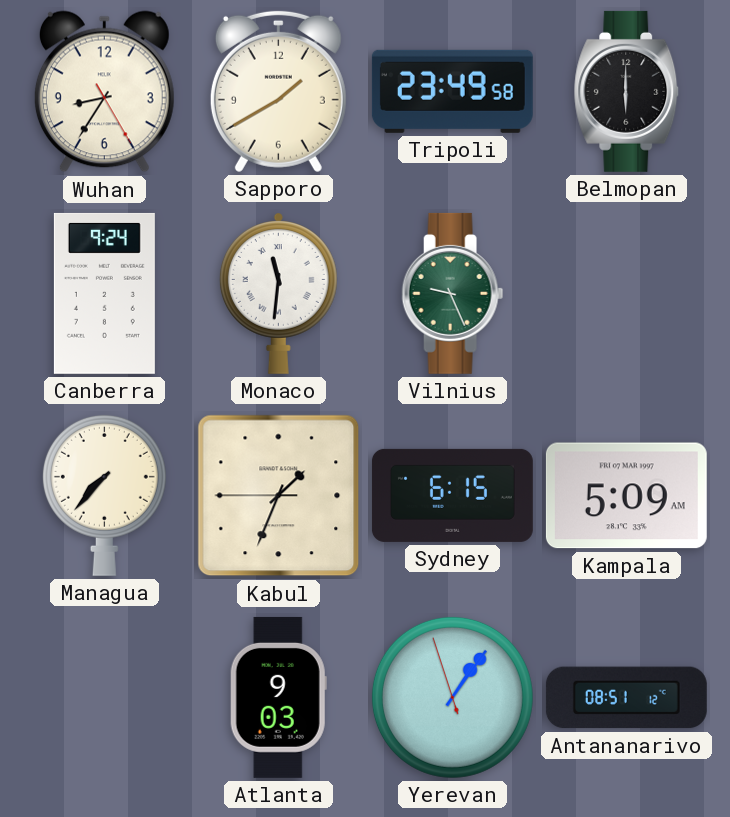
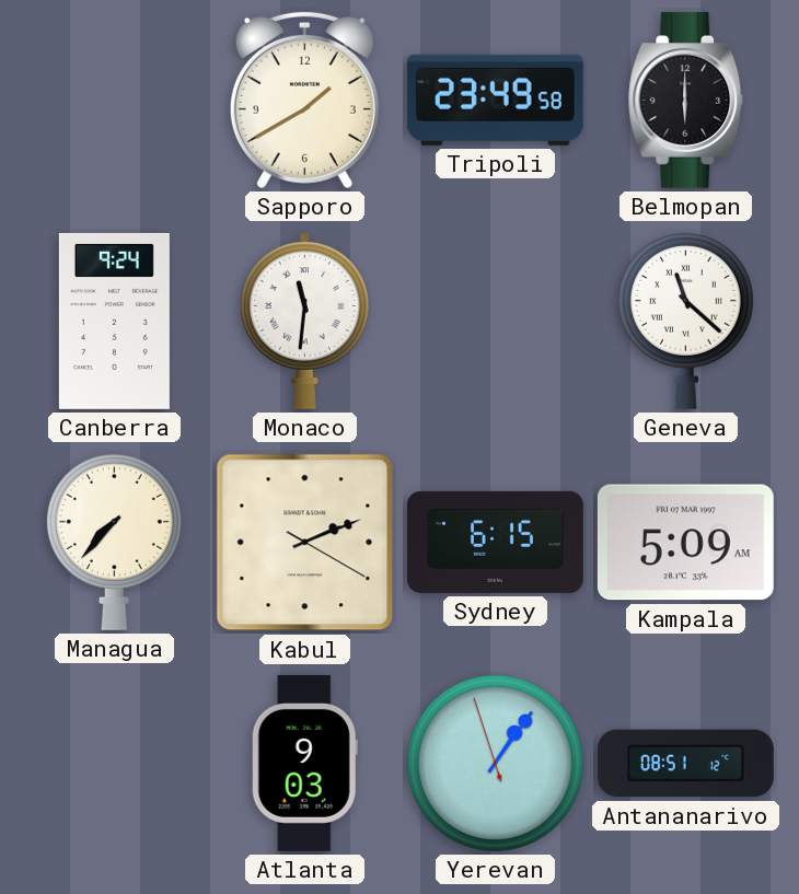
Wuhan: 8:35 -> none
Vilnius: 9:26 -> none
Geneva: none -> 11:22
Kabul: 1:33 -> 2:11
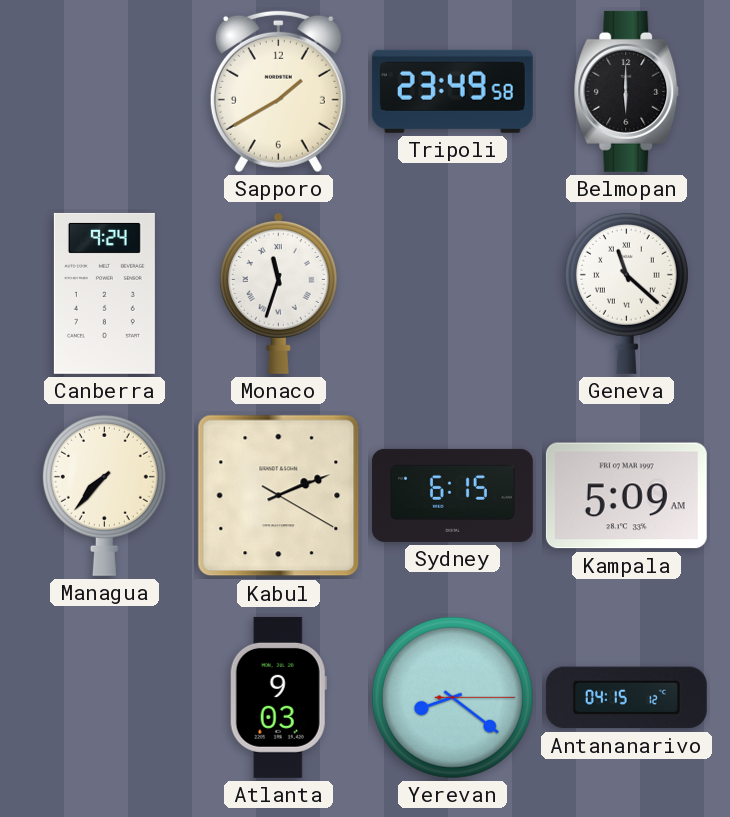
Monaco: 11:31 -> 11:33
Yerevan: 1:05 -> 8:21
Antananarivo: 08:51 -> 04:15
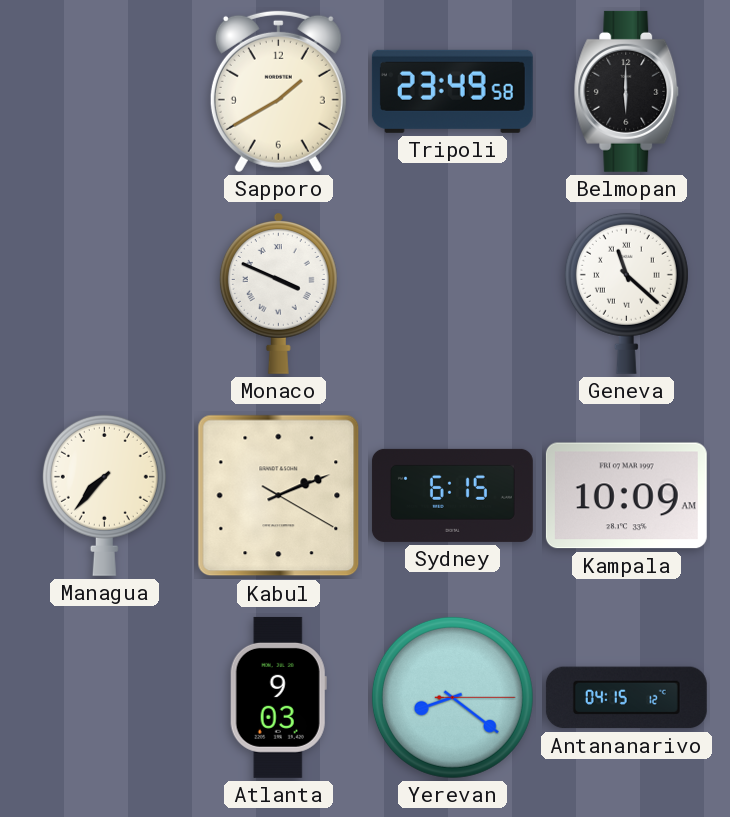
Canberra: 9:24 -> none
Monaco: 11:33 -> 3:49
Kampala: 5:09 -> 10:09
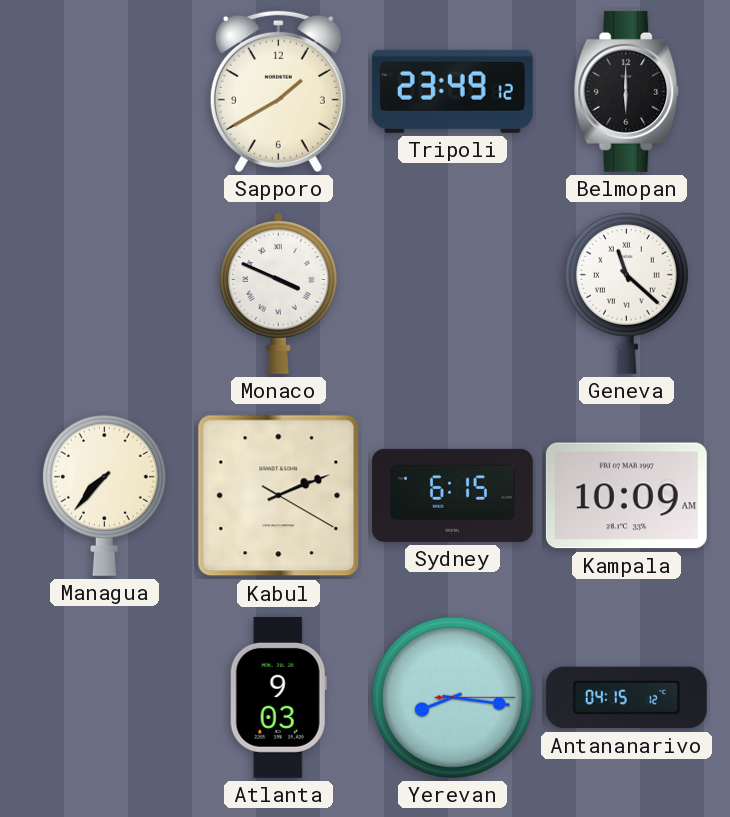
Tripoli: 23:49:58 -> 23:49:12
Yerevan: 8:21 -> 8:16
